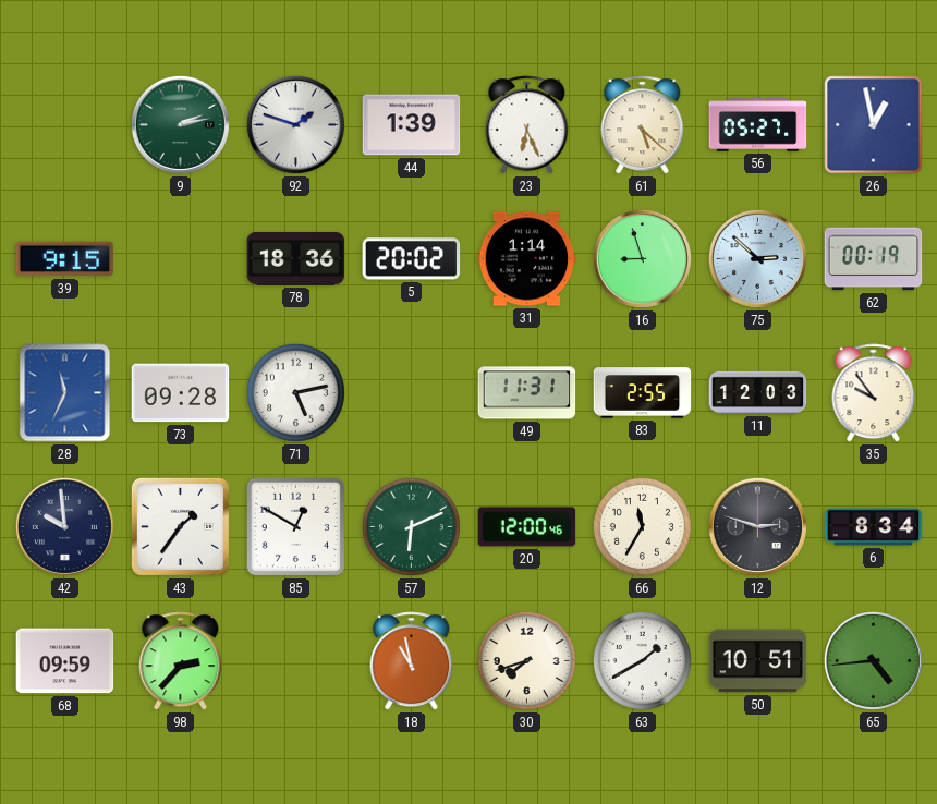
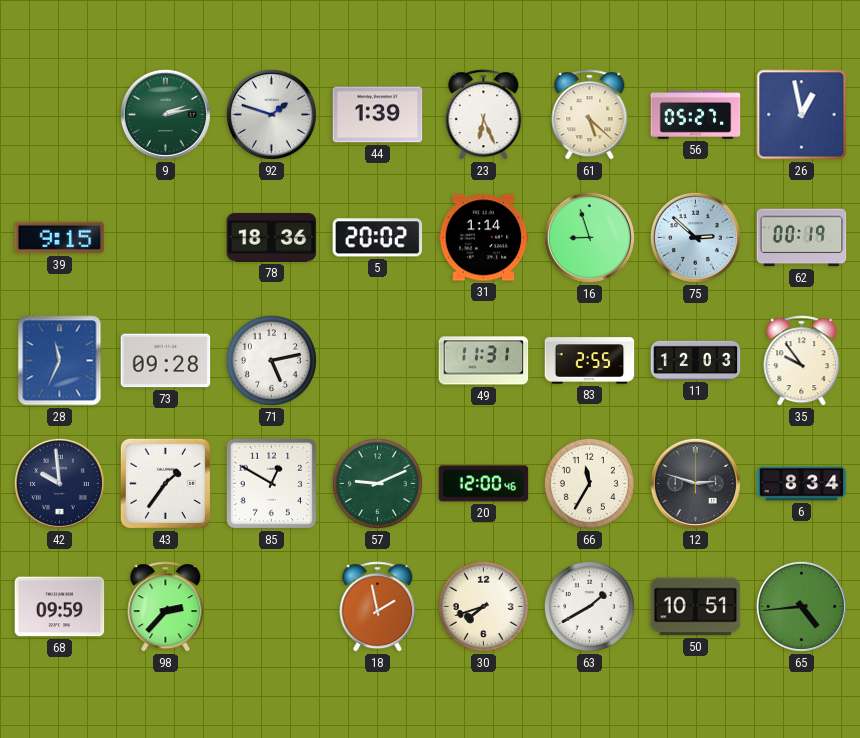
57: 6:11 -> 9:11
18: 10:58 -> 1:58
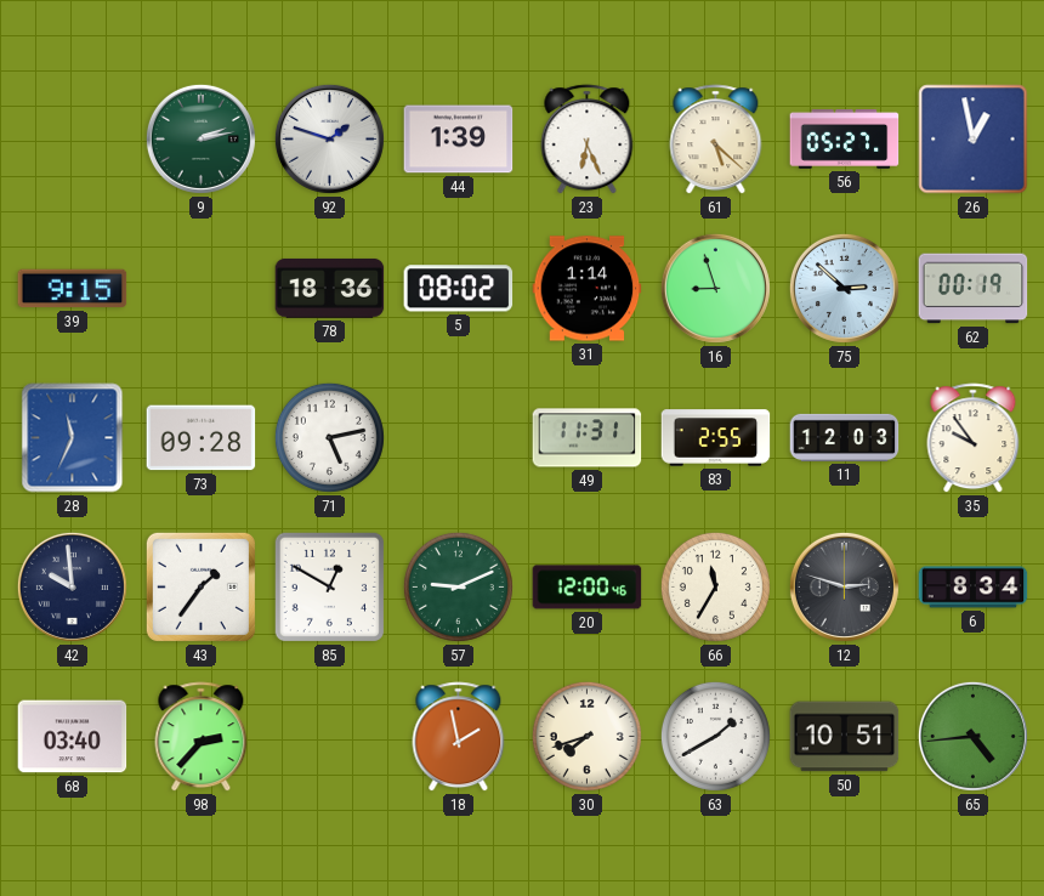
5: 20:02 -> 08:02
68: 09:59 -> 03:40
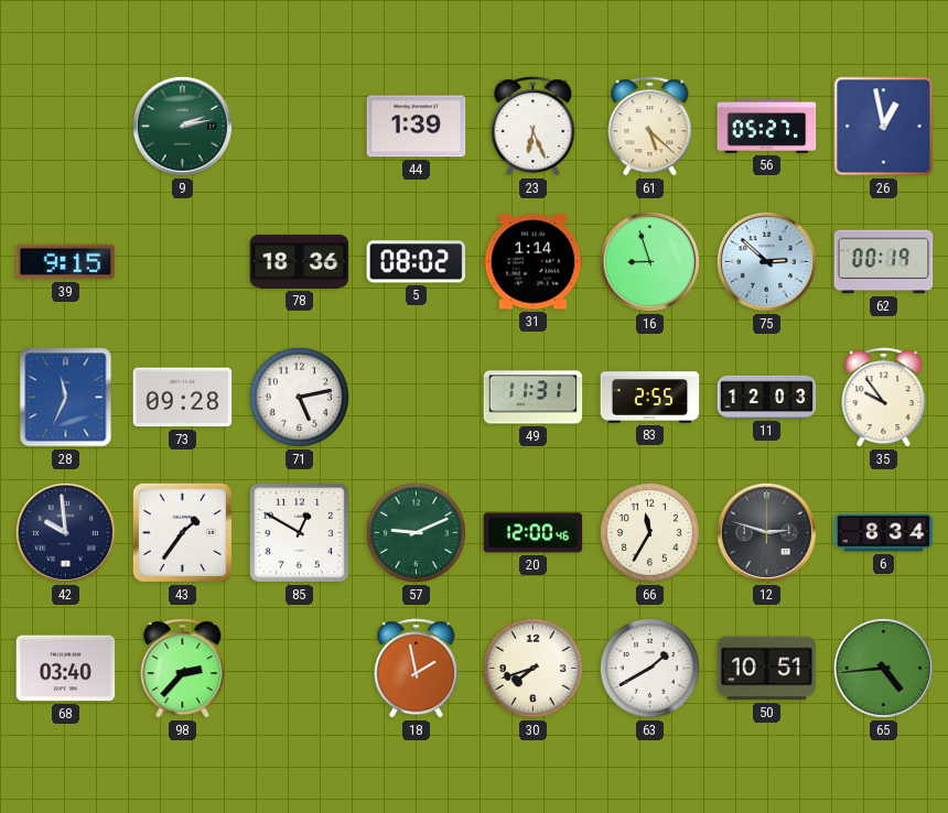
92: 1:48 -> none
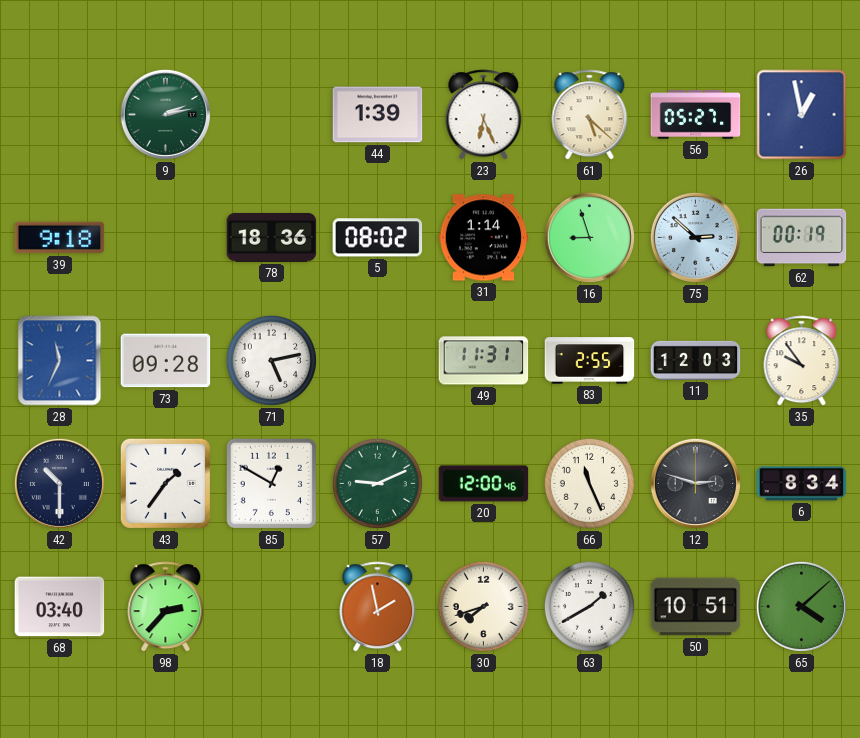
39: 9:15 -> 9:18
42: 9:59 -> 10:30
66: 11:35 -> 11:26
65: 4:44 -> 4:08
